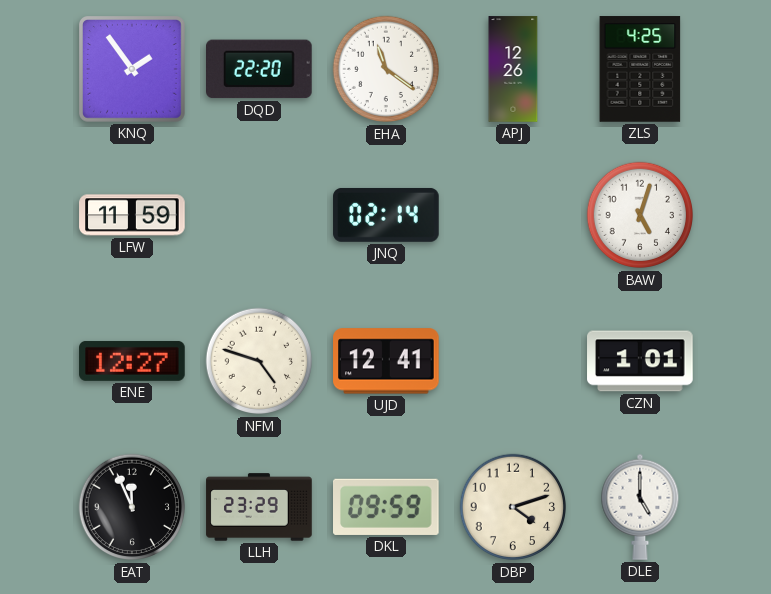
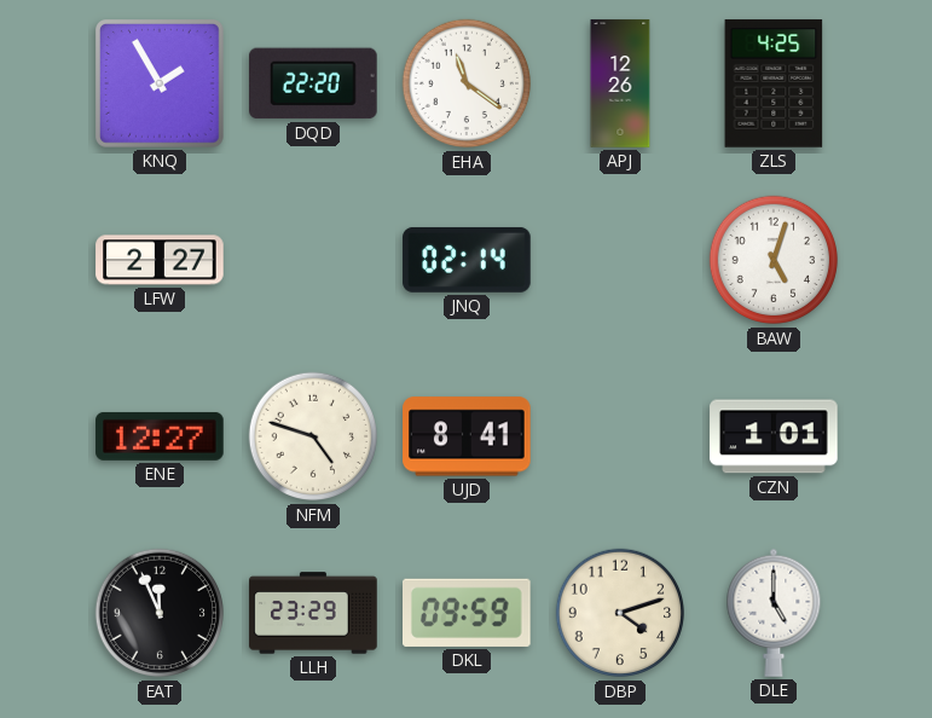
KNQ: 1:54 -> 1:55
LFW: 11:59 -> 2:27
UJD: 12:41 -> 8:41
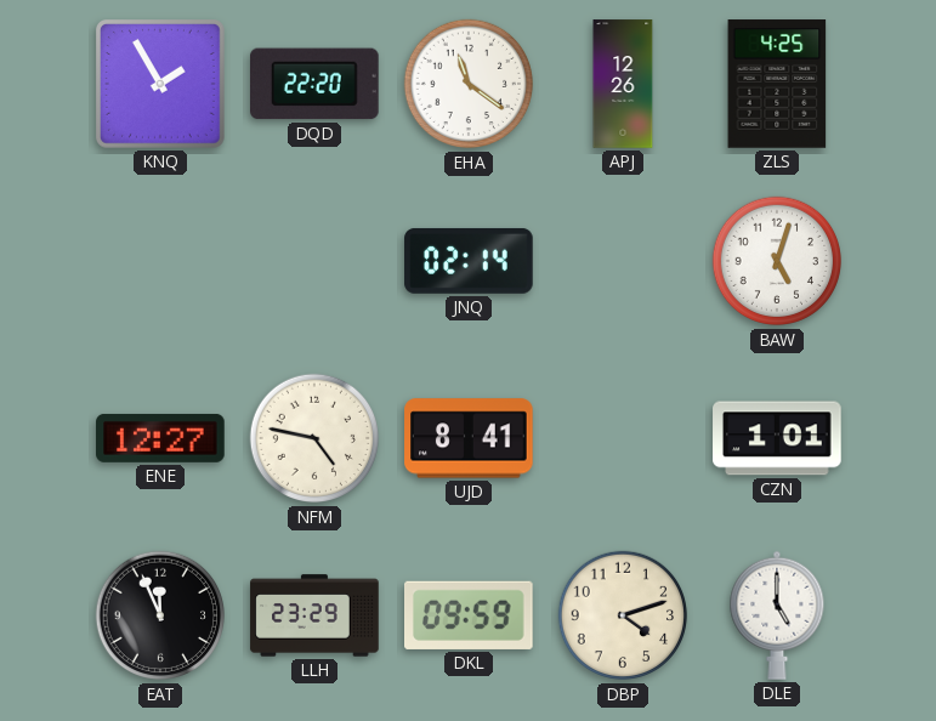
LFW: 2:27 -> none
NFM: 4:48 -> 4:47
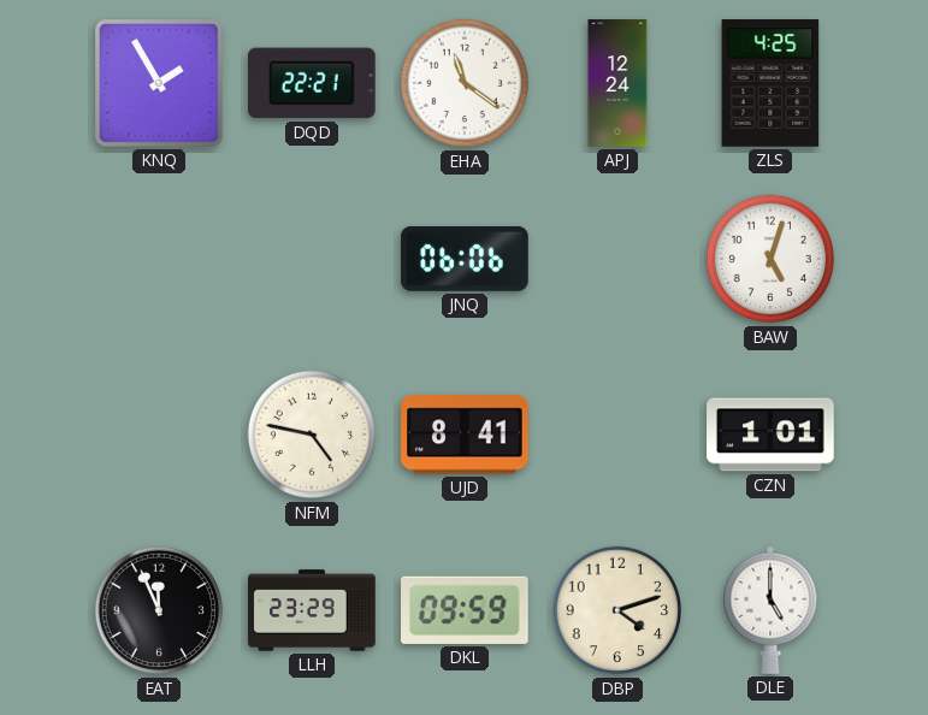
DQD: 22:20 -> 22:21
APJ: 12:26 -> 12:24
JNQ: 02:14 -> 06:06
ENE: 12:27 -> none
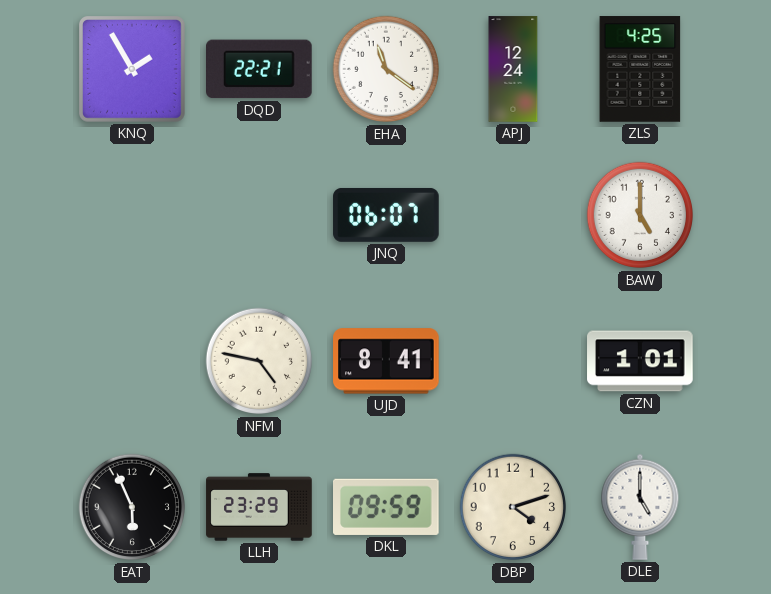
JNQ: 06:06 -> 06:07
BAW: 5:03 -> 5:00
EAT: 11:56 -> 5:56
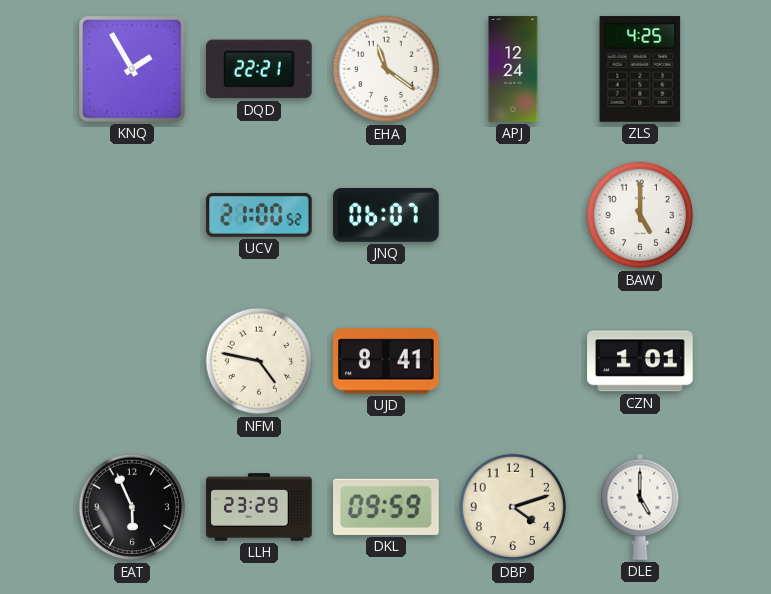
UCV: none -> 21:00
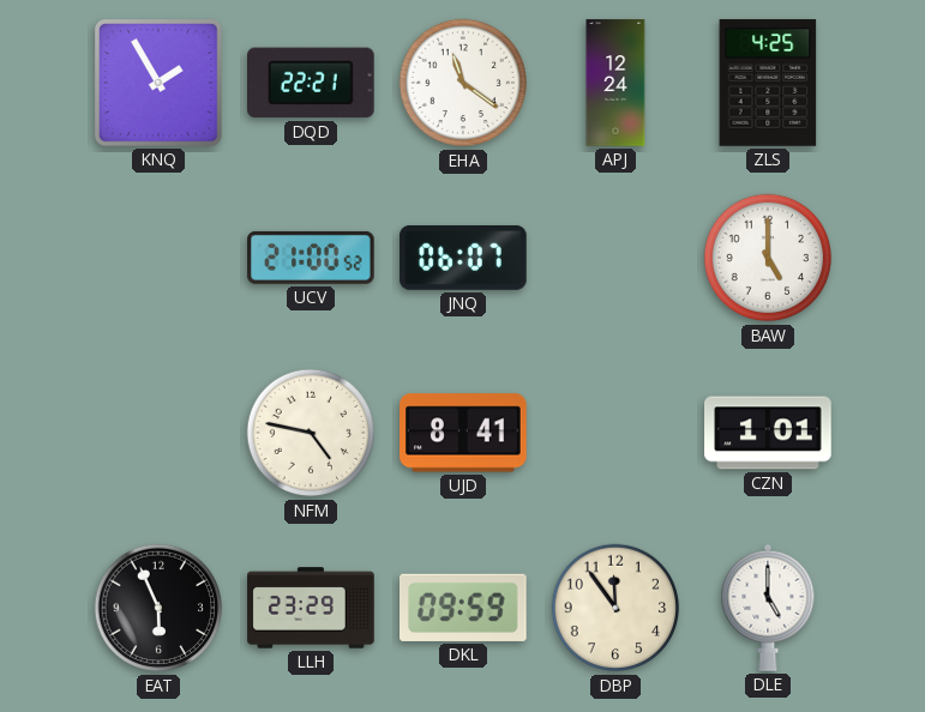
DBP: 4:12 -> 11:54
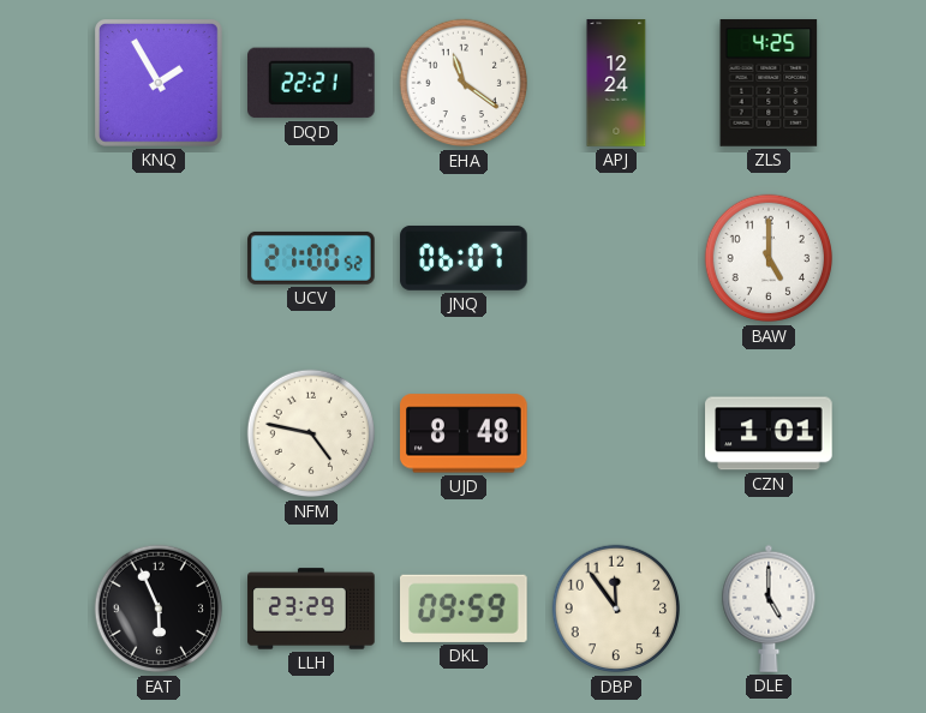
UJD: 8:41 -> 8:48
